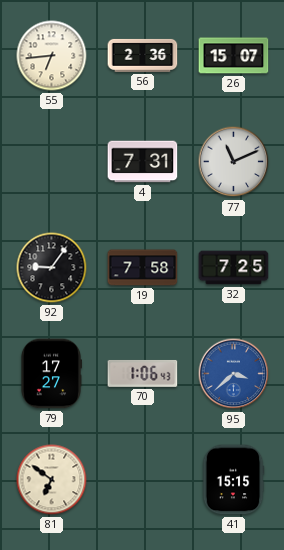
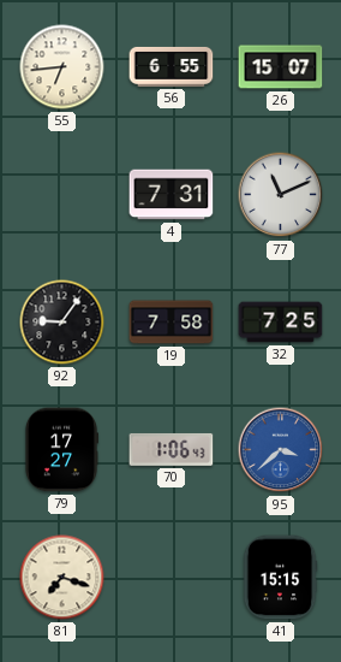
56: 2:36 -> 6:55
81: 6:51 -> 7:18
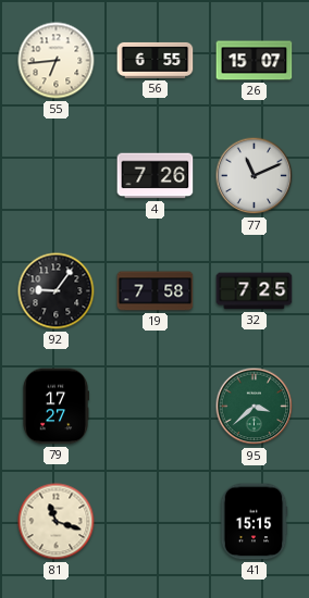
4: 7:31 -> 7:26
70: 1:06 -> none
95 dial: blue -> green
81: 7:18 -> 11:18
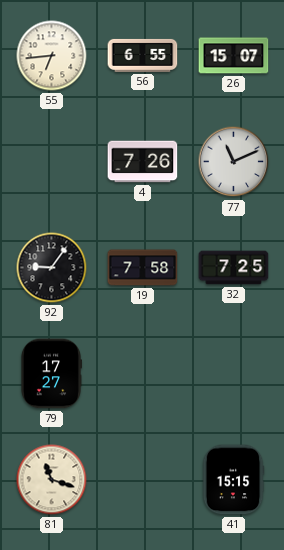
95: 3:38 -> none
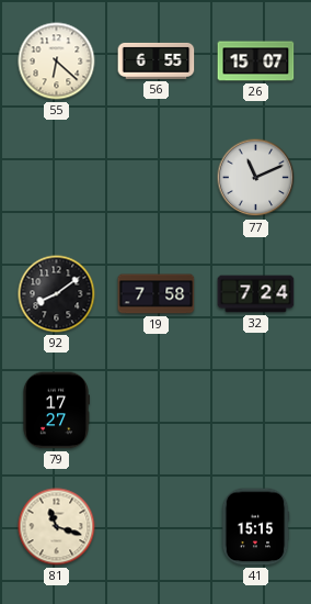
55: 6:44 -> 6:22
4: 7:26 -> none
92: 9:06 -> 8:09
32: 7:25 -> 7:24
